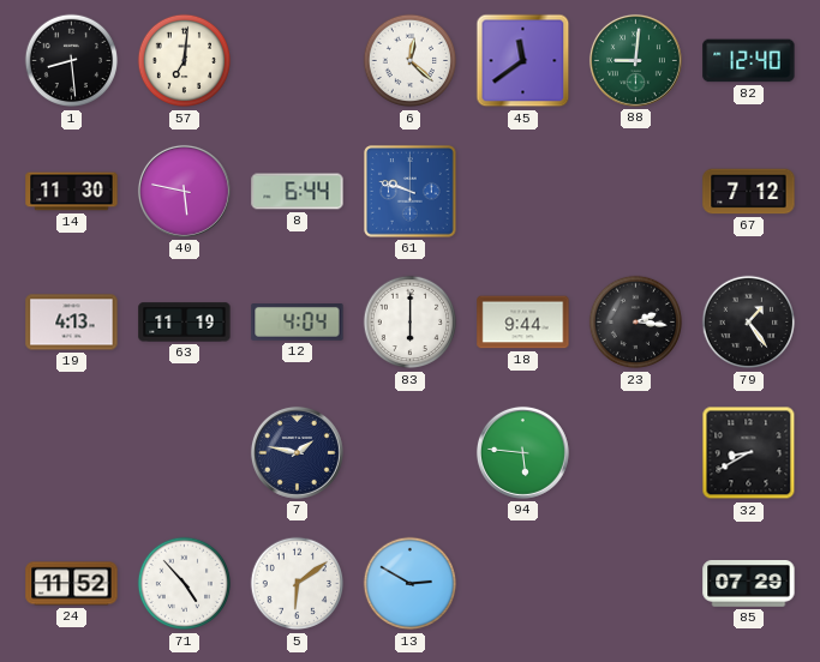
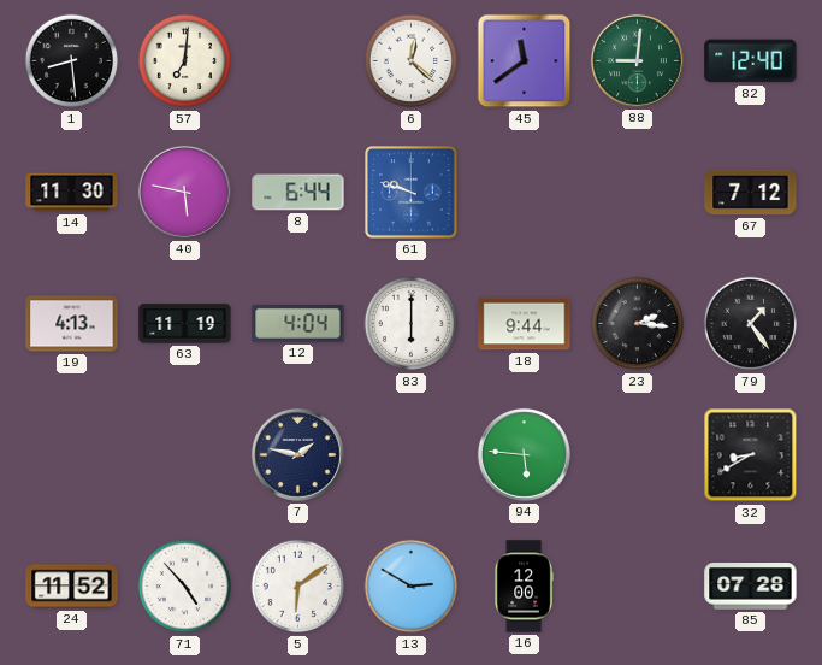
16: none -> 12:00
85: 07:29 -> 07:28
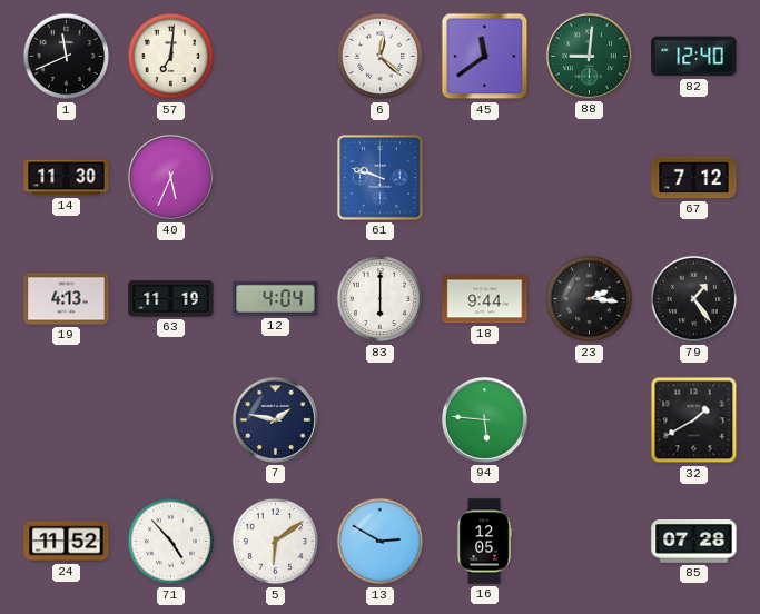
1: 8:29 -> 11:41
40: 5:47 -> 5:34
8: 6:44 -> none
32: 8:40 -> 1:40
16: 12:00 -> 12:05
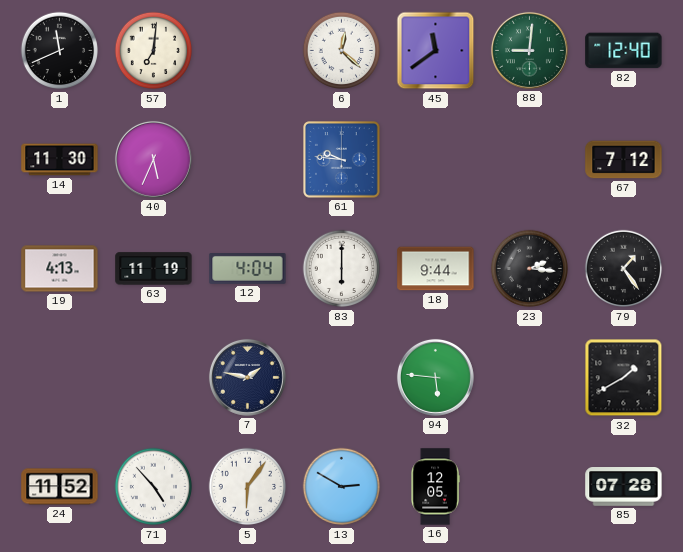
61: 9:48 -> 9:46
5: 6:09 -> 6:06
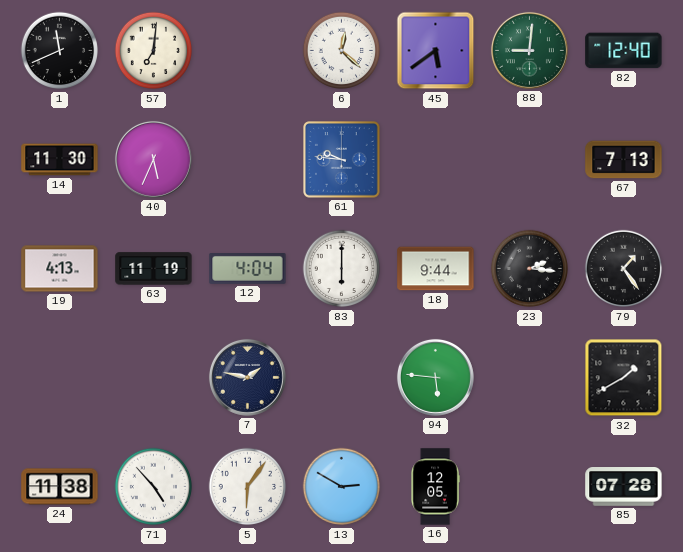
45: 11:39 -> 5:39
67: 7:12 -> 7:13
24: 11:52 -> 11:38
